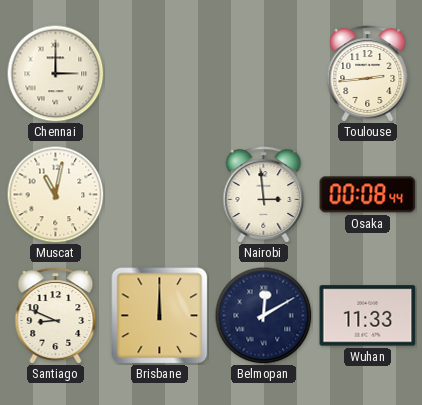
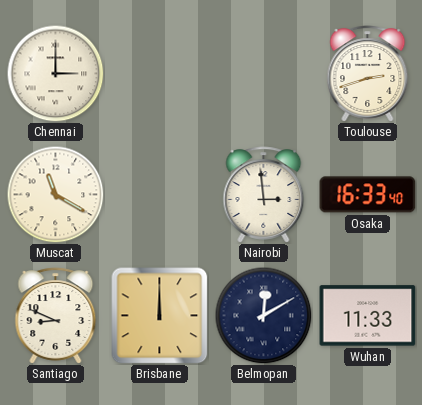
Toulouse: 2:44 -> 2:42
Muscat: 11:02 -> 11:20
Osaka: 00:08 -> 16:33
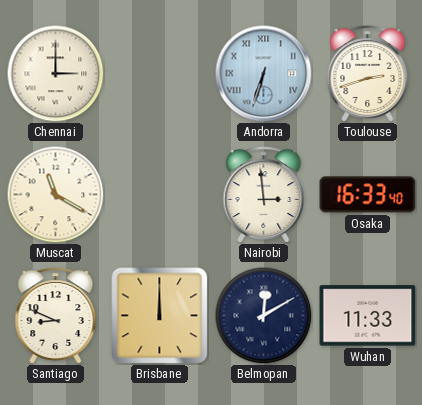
Andorra: none -> 6:33
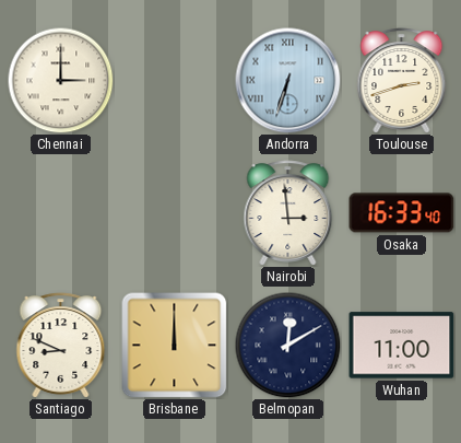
Muscat: 11:20 -> none
Wuhan: 11:33 -> 11:00
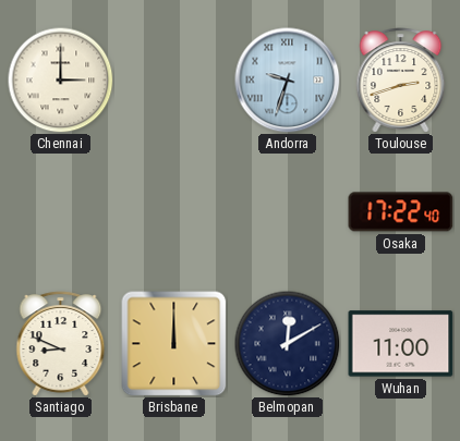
Andorra: 6:33 -> 9:33
Nairobi: 2:59 -> none
Osaka: 16:33 -> 17:22
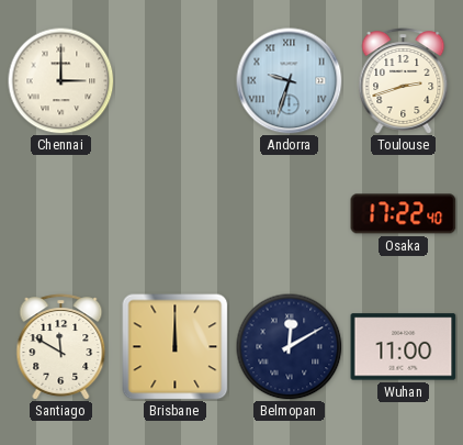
Santiago: 8:49 -> 11:50
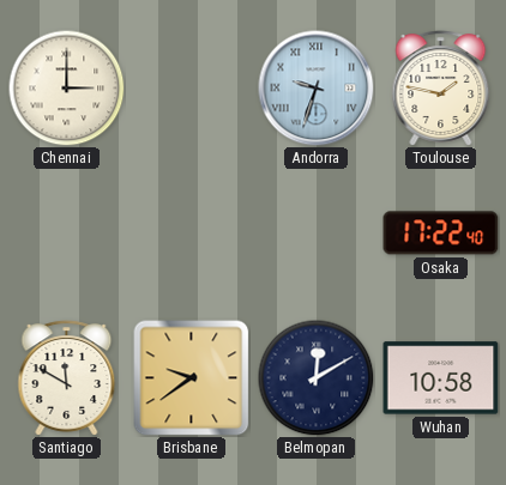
Toulouse: 2:42 -> 1:47
Brisbane: 12:00 -> 9:39
Wuhan: 11:00 -> 10:58
